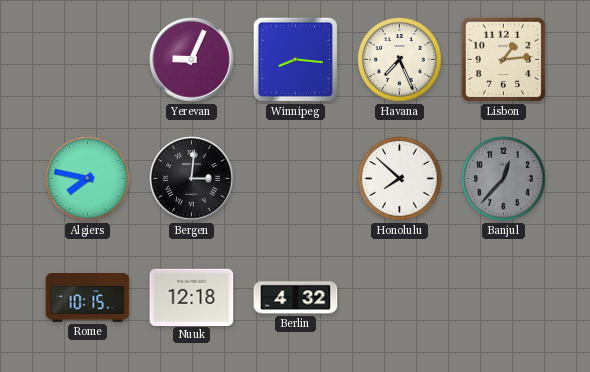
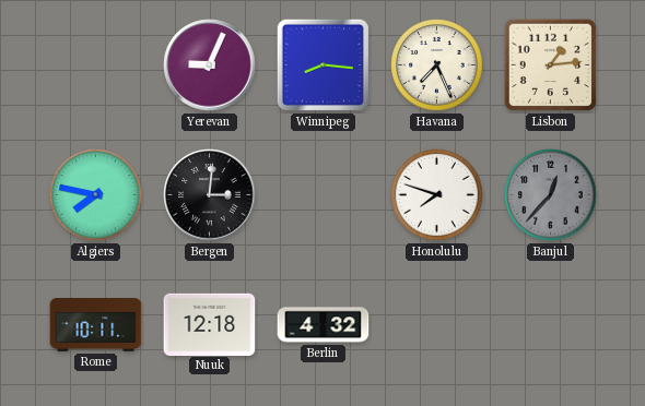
Honolulu: 7:52 -> 7:48
Rome: 10:15 -> 10:11
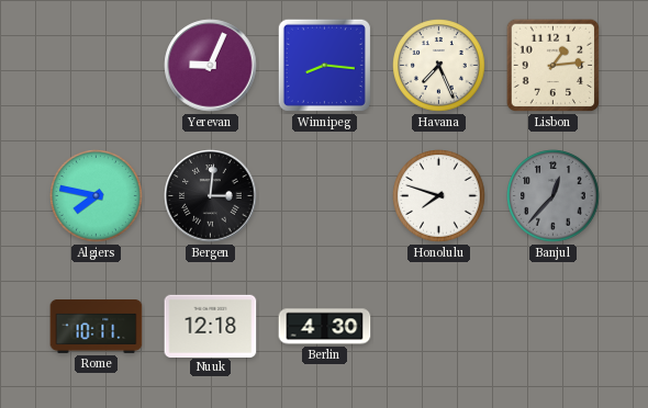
Berlin: 4:32 -> 4:30
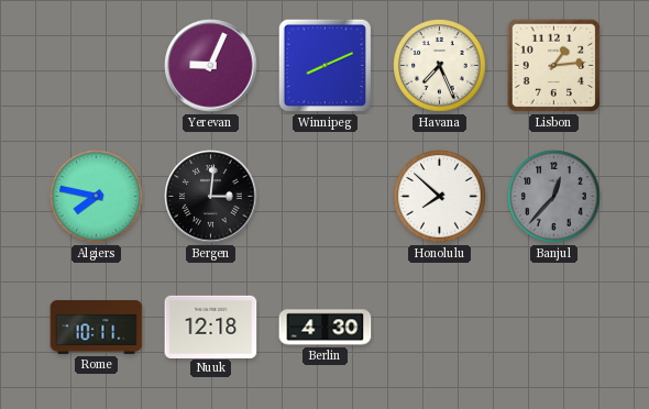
Winnipeg: 8:16 -> 8:11
Honolulu: 7:48 -> 7:52
